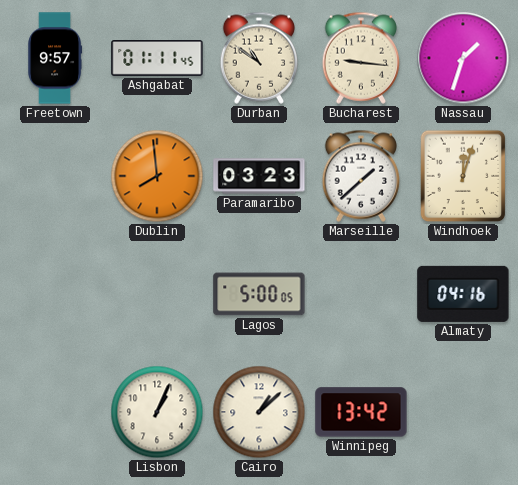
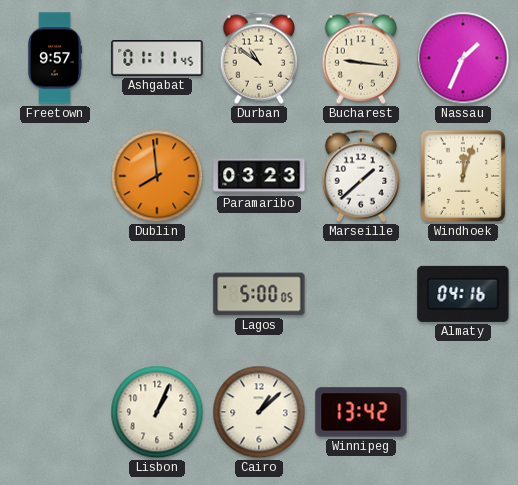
Nassau: 1:33 -> 1:34
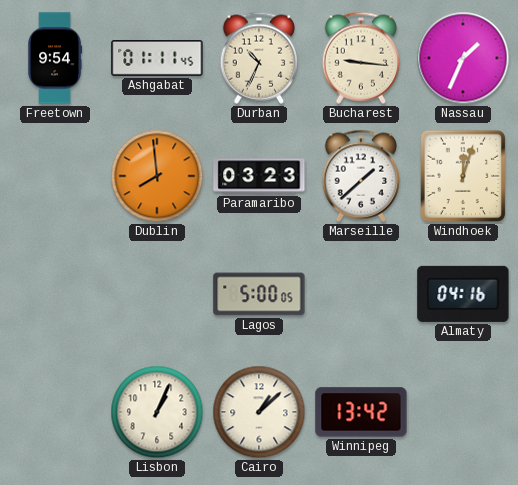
Freetown: 9:57 -> 9:54
Durban: 10:51 -> 10:34
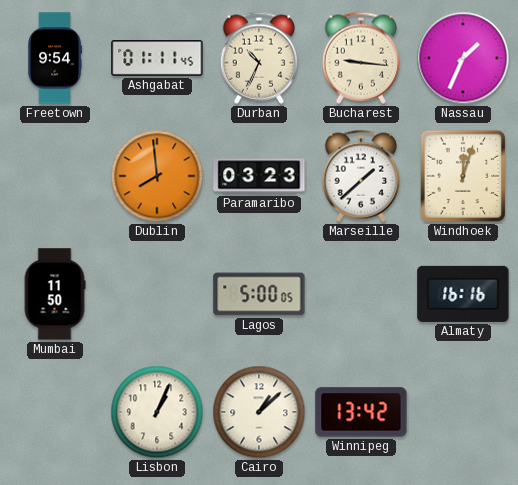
Mumbai: none -> 11:50
Almaty: 04:16 -> 16:16
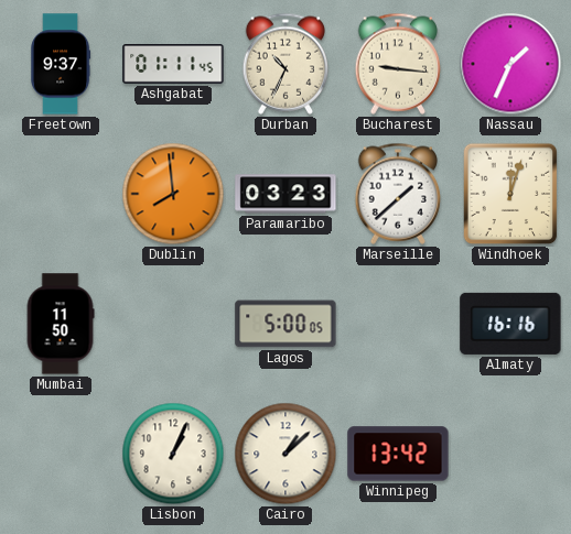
Freetown: 9:54 -> 9:37
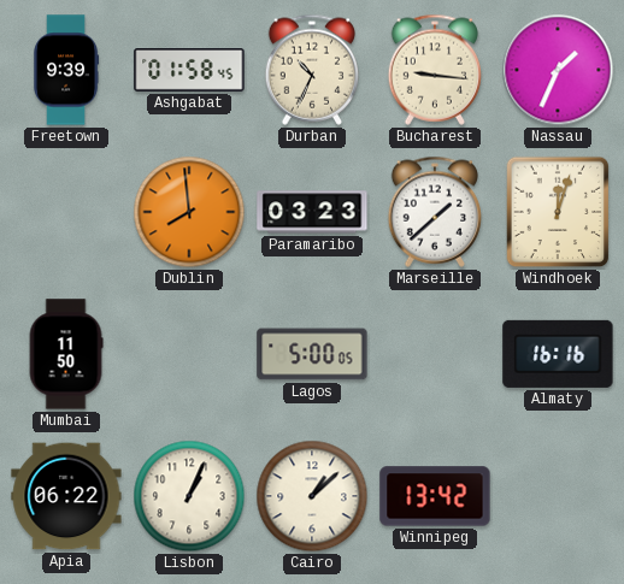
Freetown: 9:37 -> 9:39
Ashgabat: 01:11 -> 01:58
Apia: none -> 06:22
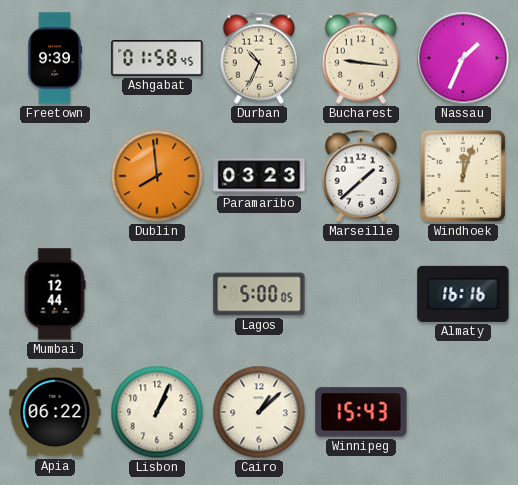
Mumbai: 11:50 -> 12:44
Winnipeg: 13:42 -> 15:43
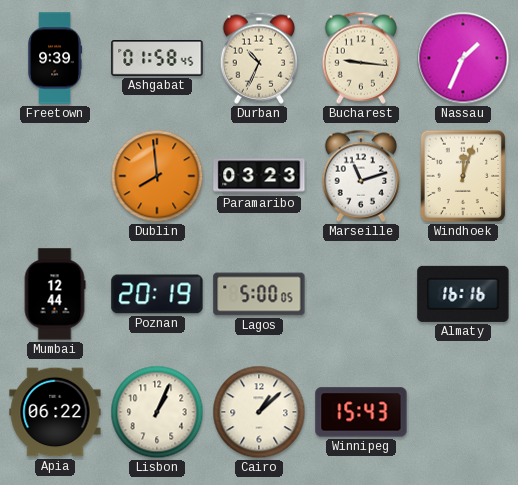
Marseille: 1:38 -> 11:12
Poznan: none -> 20:19
